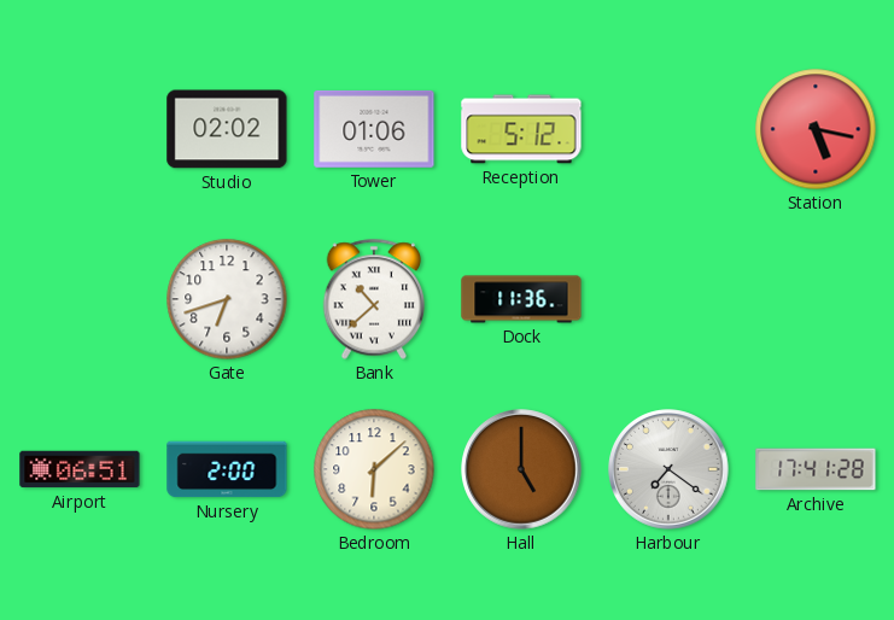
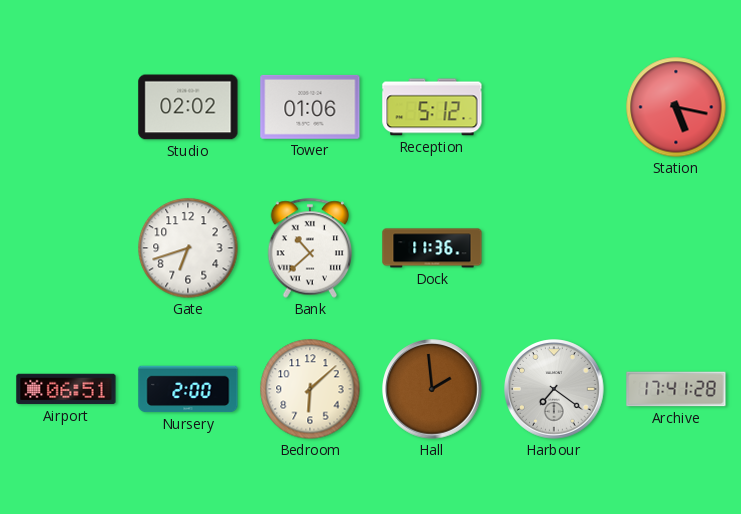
Hall: 5:00 -> 1:59
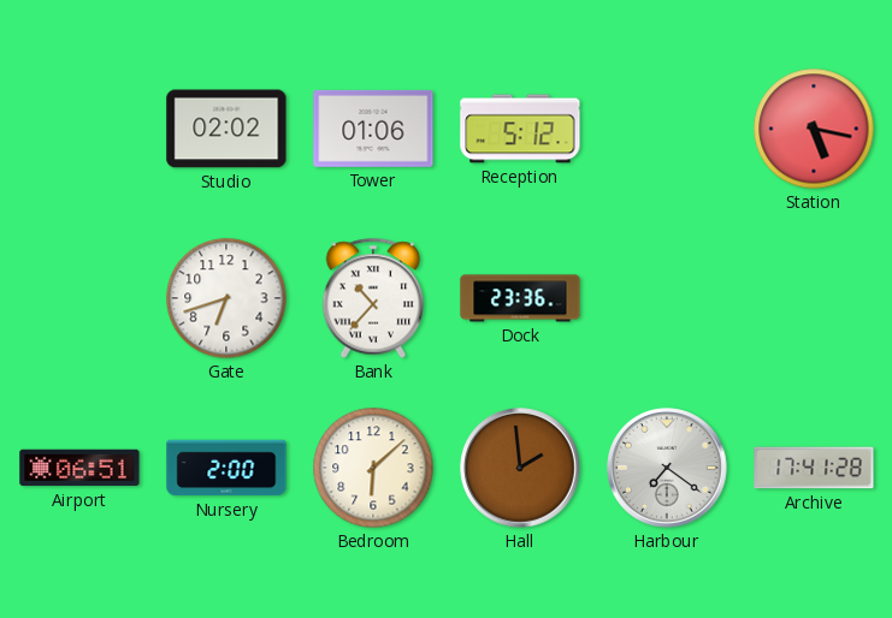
Bank: 10:38 -> 10:37
Dock: 11:36 -> 23:36
